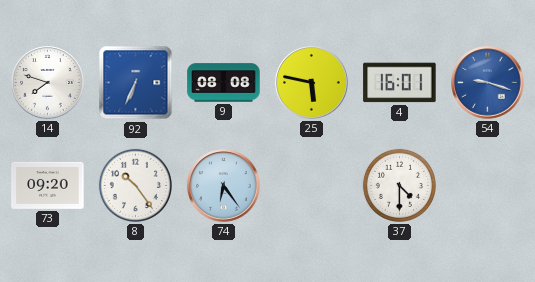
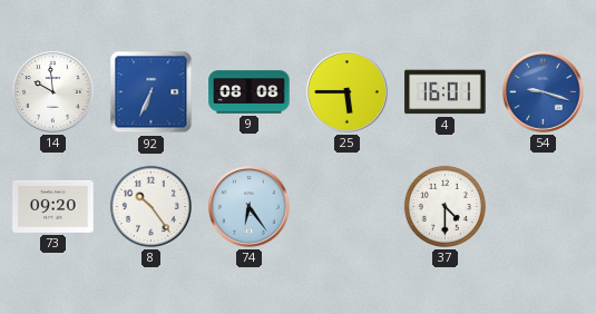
14: 7:48 -> 9:59
25: 5:47 -> 5:45
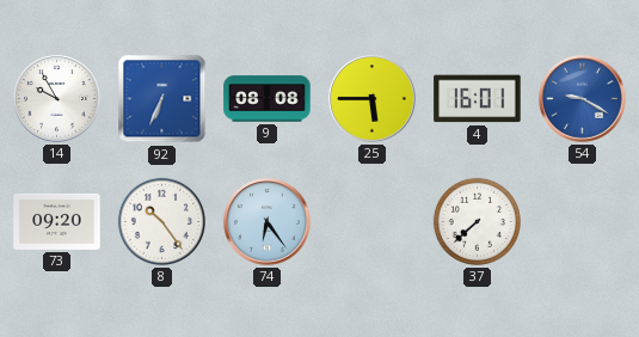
14: 9:59 -> 9:55
54: 9:18 -> 9:20
37: 4:30 -> 7:38
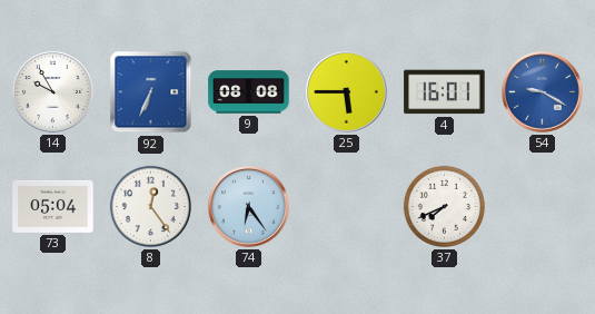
73: 09:20 -> 05:04
8: 10:24 -> 12:24
37: 7:38 -> 7:41
